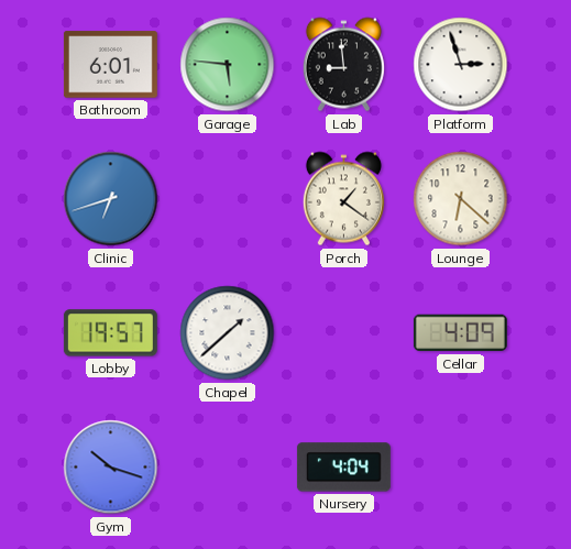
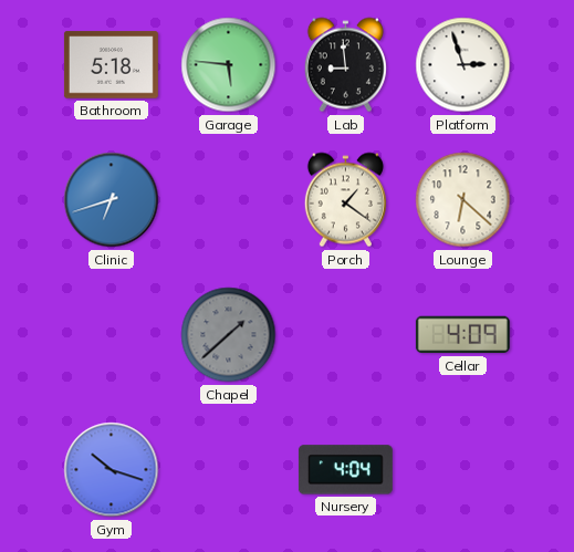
Bathroom: 6:01 -> 5:18
Lobby: 19:57 -> none
Chapel dial: white -> grey
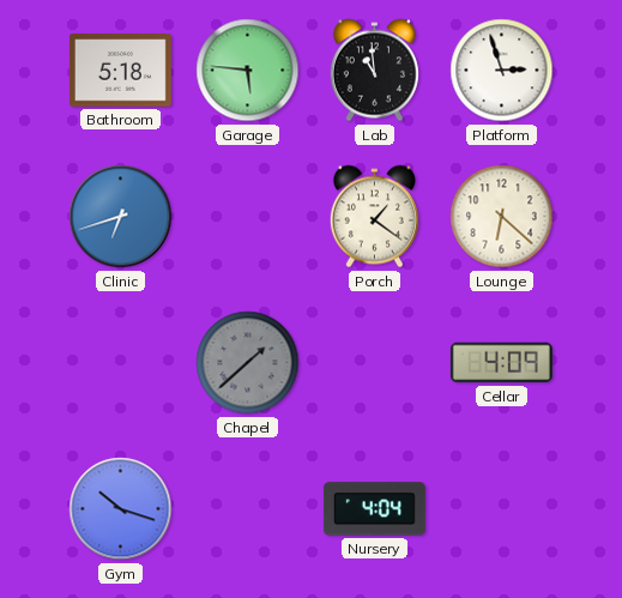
Lab: 8:59 -> 10:59
